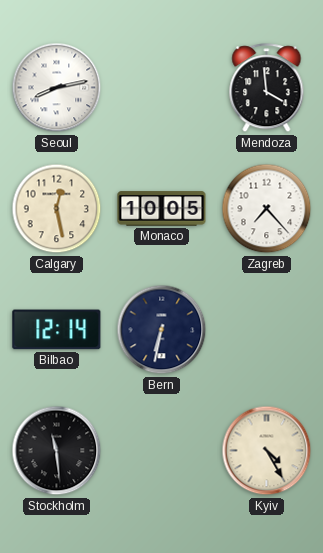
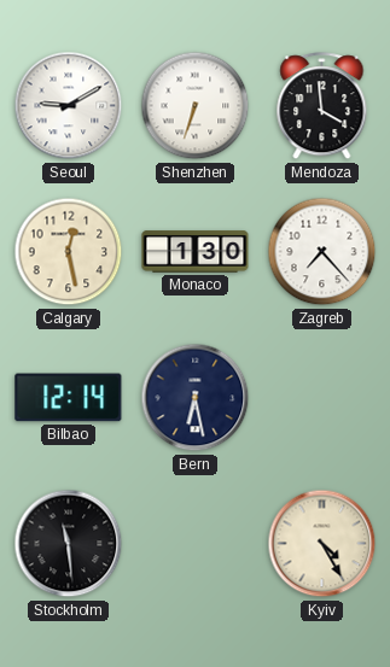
Seoul: 8:13 -> 9:10
Shenzhen: none -> 6:33
Monaco: 10:05 -> 1:30
Bern: 6:32 -> 6:28
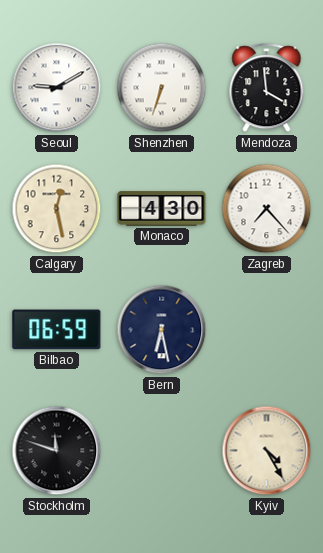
Monaco: 1:30 -> 4:30
Bilbao: 12:14 -> 06:59
Stockholm: 11:29 -> 11:48
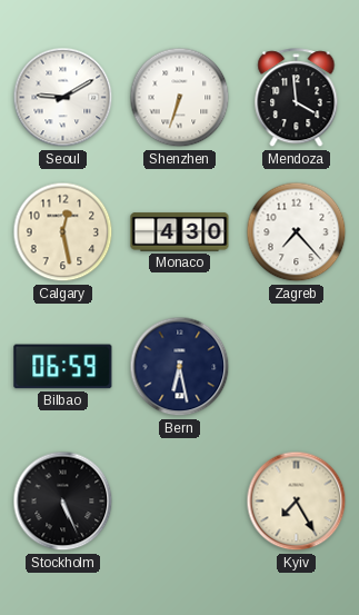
Stockholm: 11:48 -> 5:26
Kyiv: 4:25 -> 7:25
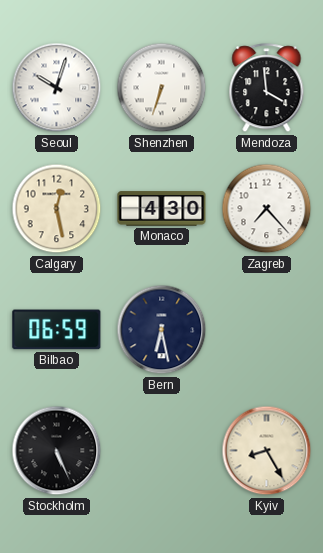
Seoul: 9:10 -> 10:03
Kyiv: 7:25 -> 8:25
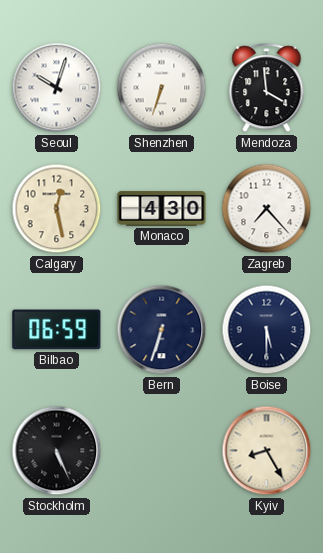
Bern: 6:28 -> 6:33
Boise: none -> 5:30
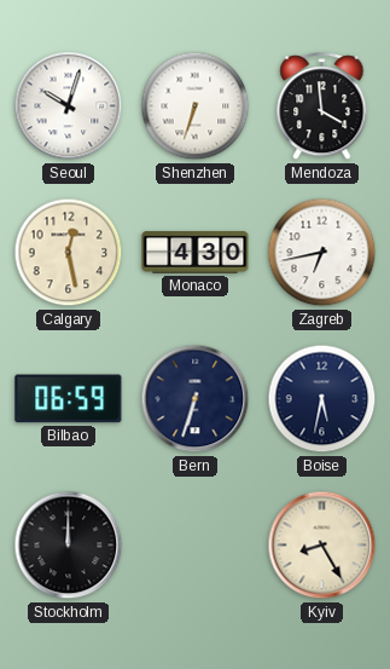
Zagreb: 7:23 -> 6:43
Boise: 5:30 -> 5:32
Stockholm: 5:26 -> 12:00
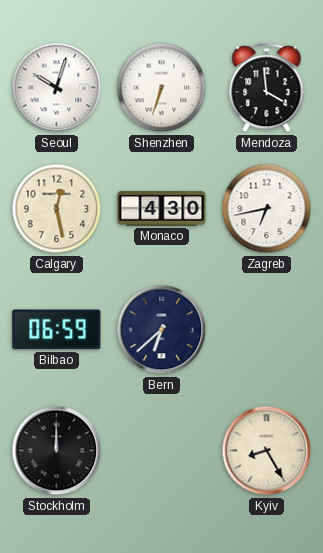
Bern: 6:33 -> 6:38
Boise: 5:32 -> none
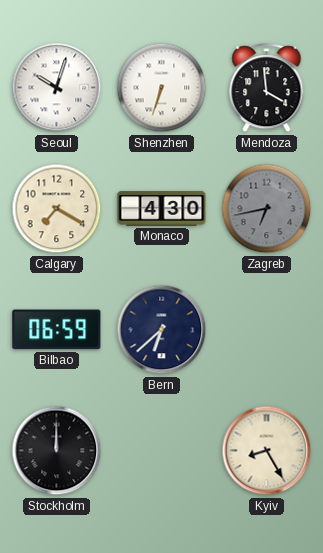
Calgary: 12:28 -> 7:20
Zagreb dial: white -> grey
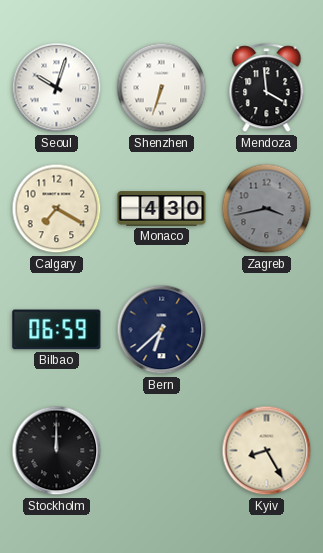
Zagreb: 6:43 -> 3:43
